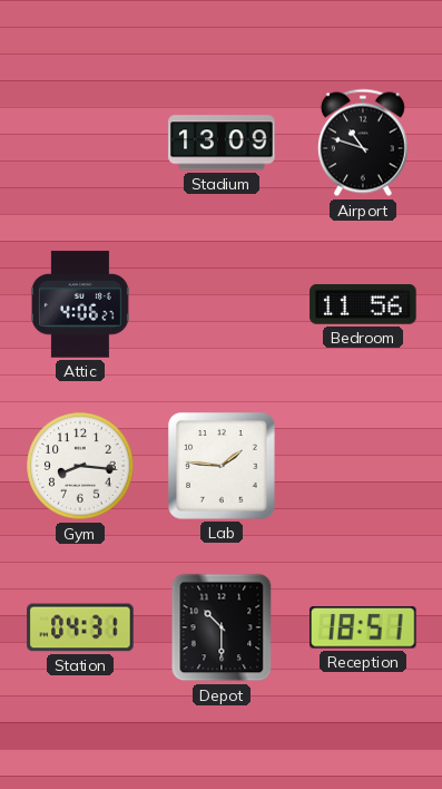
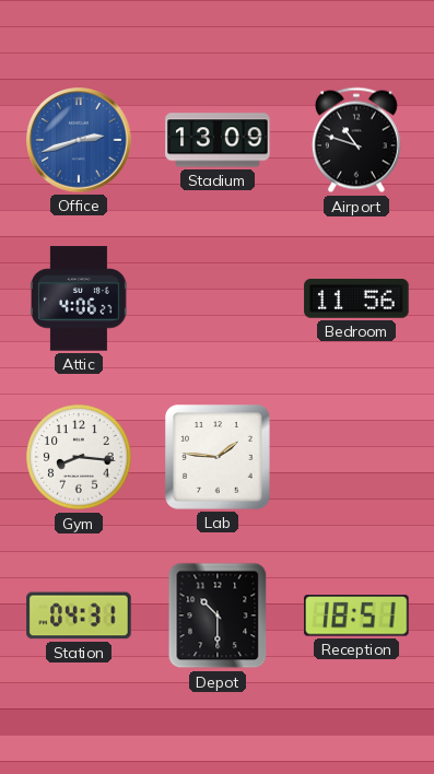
Office: none -> 2:42
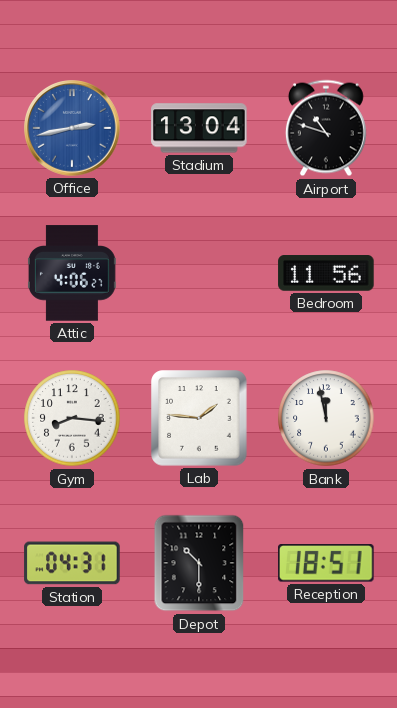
Office: 2:42 -> 2:43
Stadium: 13:09 -> 13:04
Bank: none -> 11:58
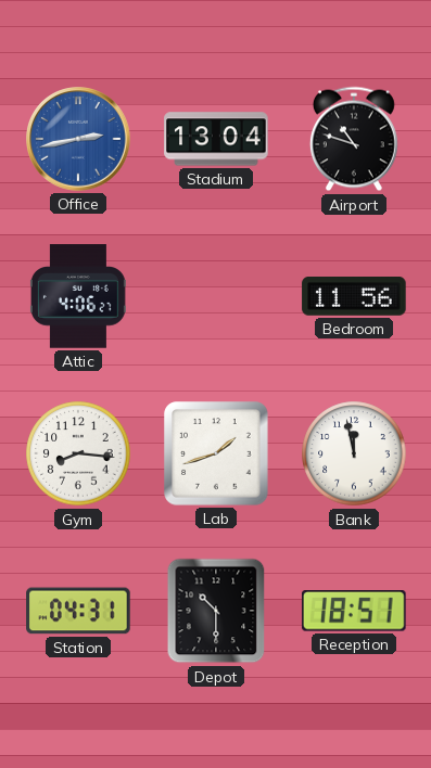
Lab: 1:46 -> 1:42
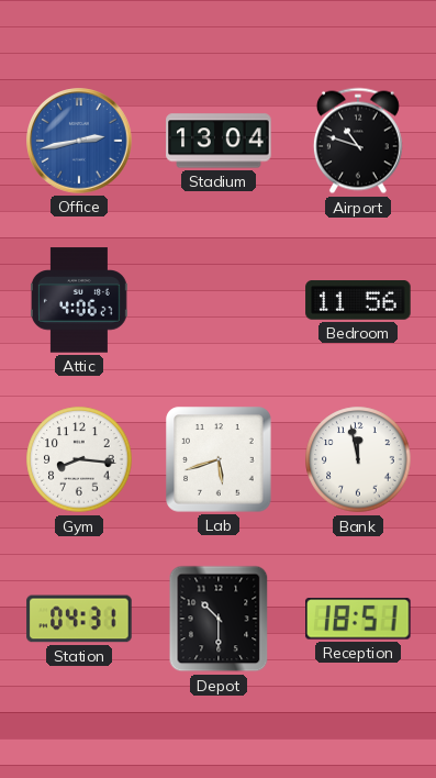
Lab: 1:42 -> 5:42
